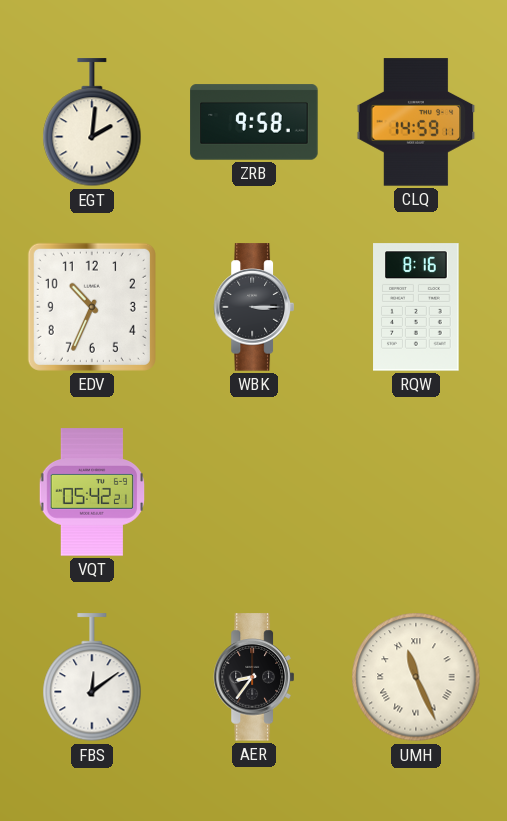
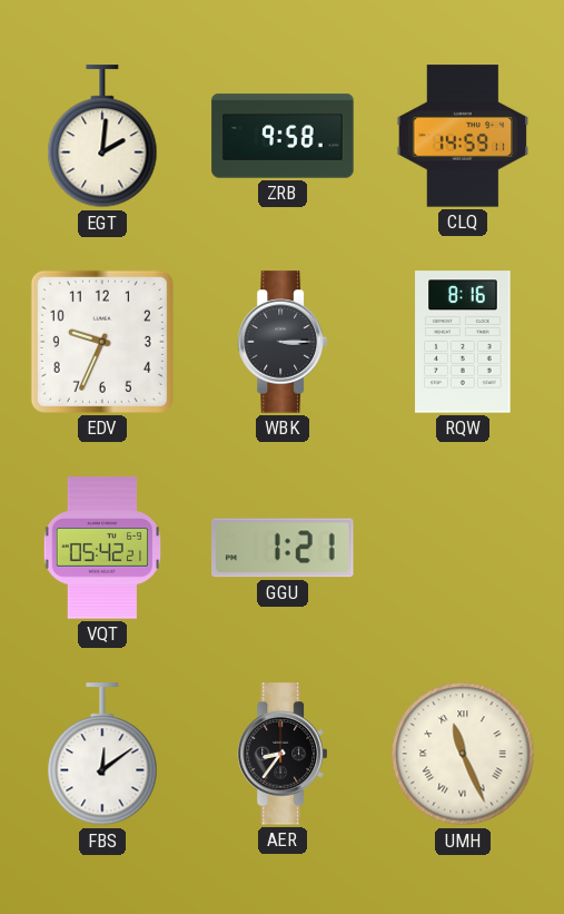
EDV: 10:34 -> 9:34
GGU: none -> 1:21
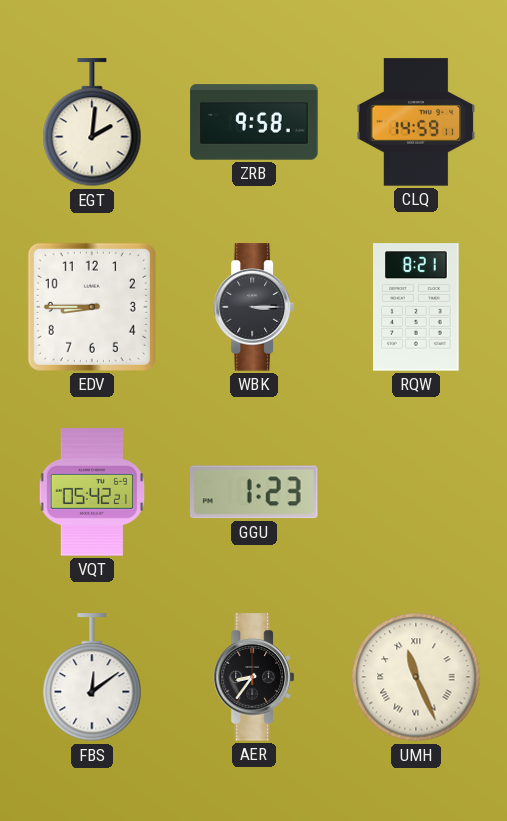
EDV: 9:34 -> 8:45
RQW: 8:16 -> 8:21
GGU: 1:21 -> 1:23
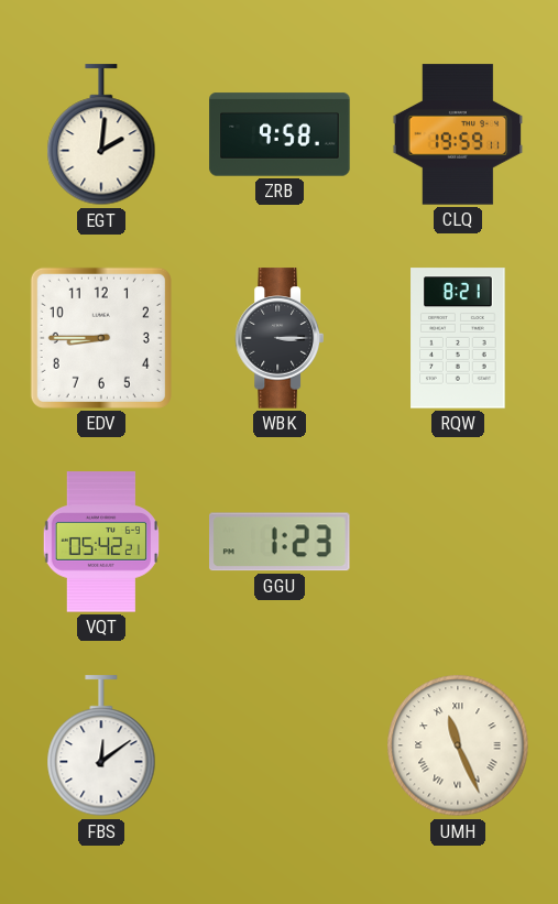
CLQ: 14:59 -> 19:59
AER: 8:36 -> none
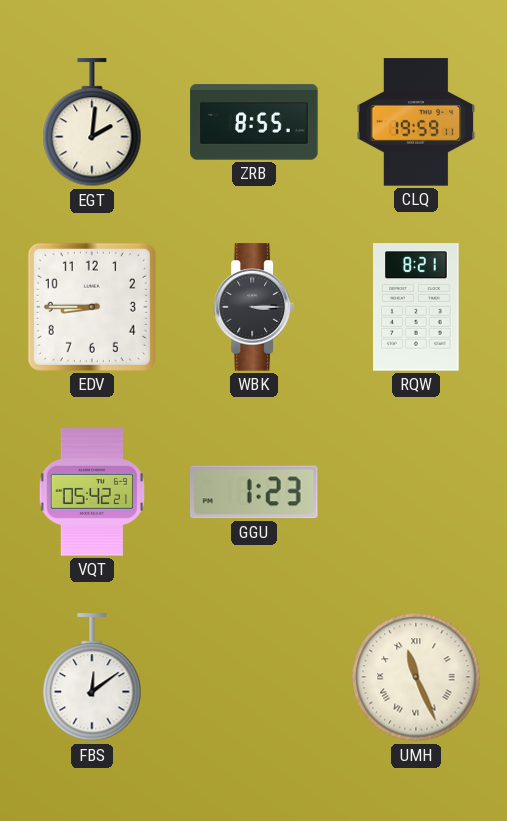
ZRB: 9:58 -> 8:55
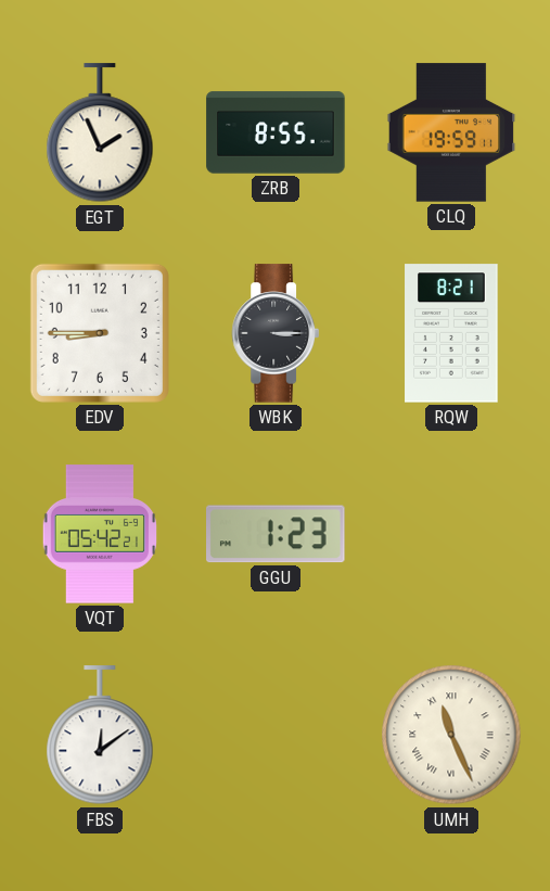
EGT: 2:01 -> 1:56
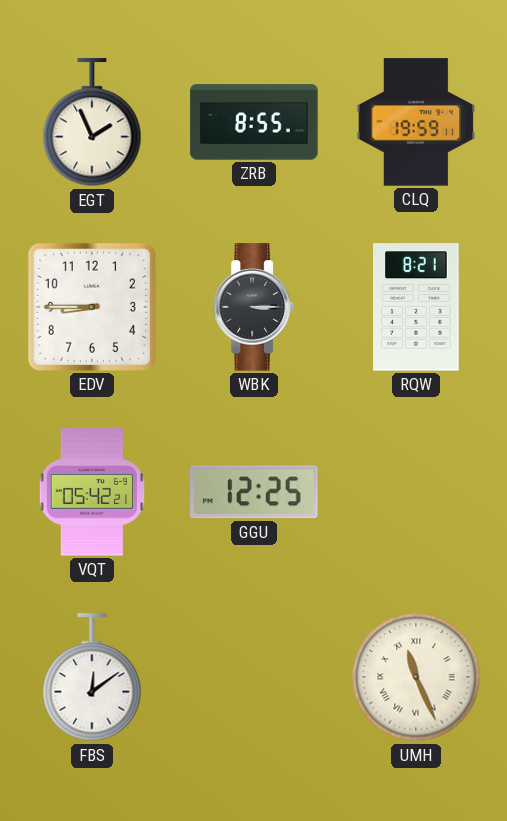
GGU: 1:23 -> 12:25
